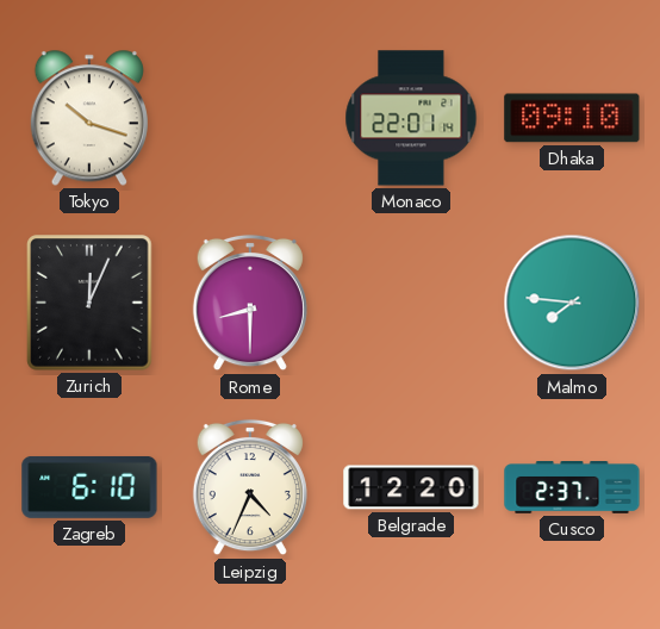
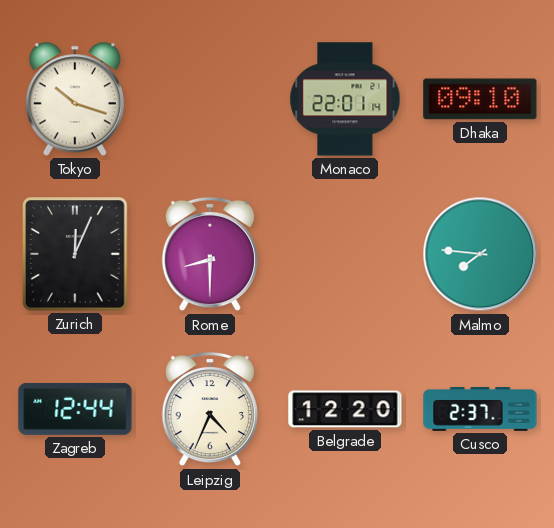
Zagreb: 6:10 -> 12:44
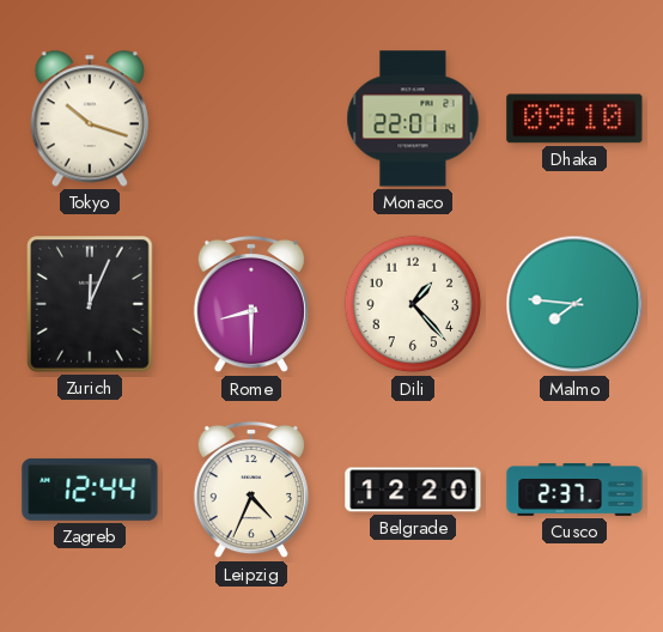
Dili: none -> 1:23
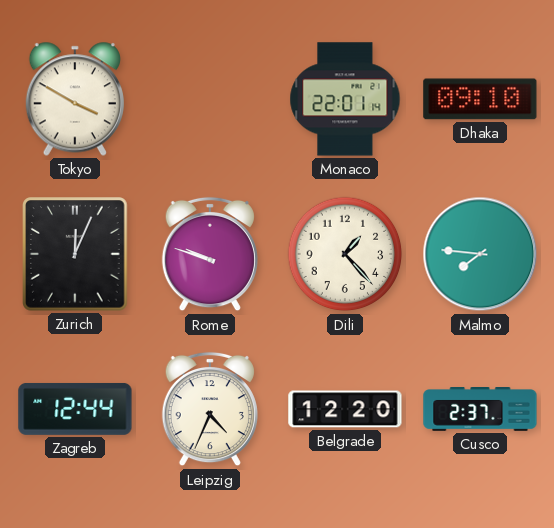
Tokyo: 10:18 -> 3:50
Rome: 8:30 -> 9:48
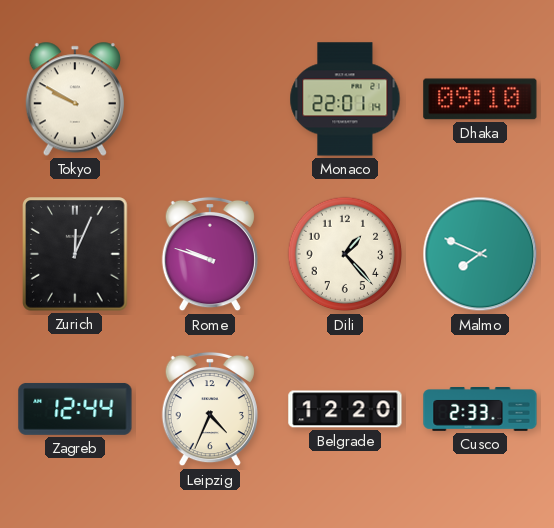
Tokyo: 3:50 -> 9:50
Malmo: 7:46 -> 7:49
Cusco: 2:37 -> 2:33
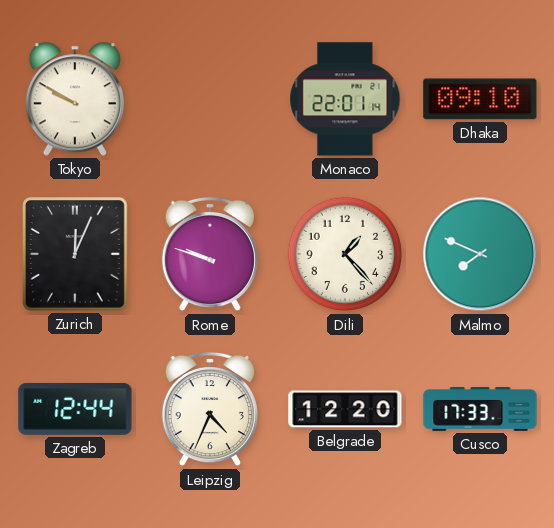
Cusco: 2:33 -> 17:33
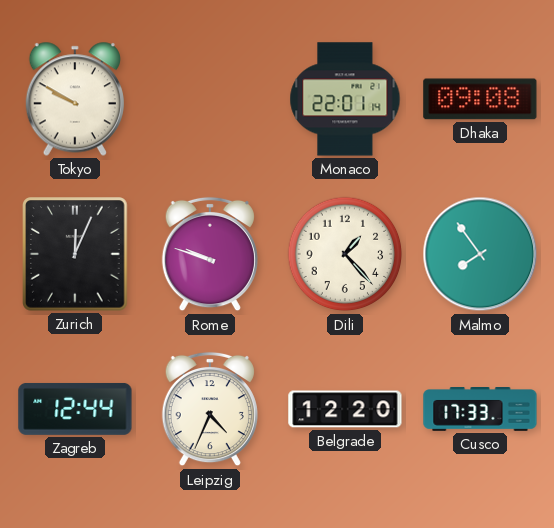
Dhaka: 09:10 -> 09:08
Malmo: 7:49 -> 7:54
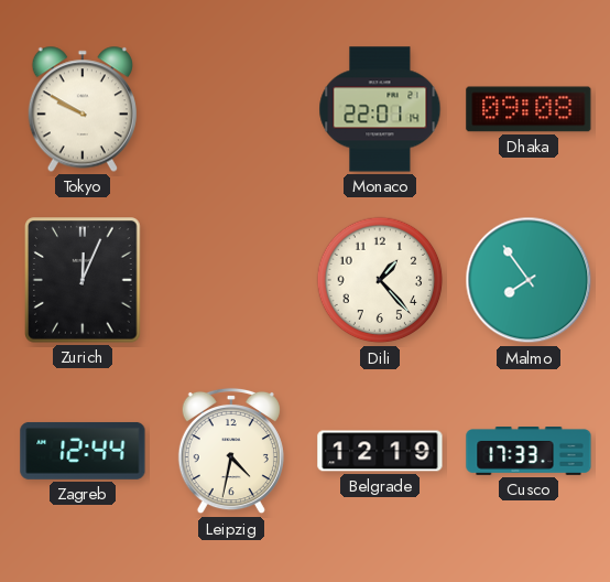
Rome: 9:48 -> none
Leipzig: 4:34 -> 4:32
Belgrade: 12:20 -> 12:19
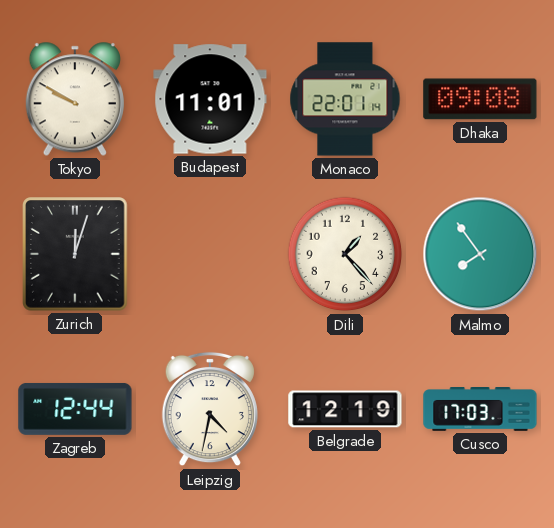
Budapest: none -> 11:01
Zurich: 12:04 -> 12:03
Cusco: 17:33 -> 17:03
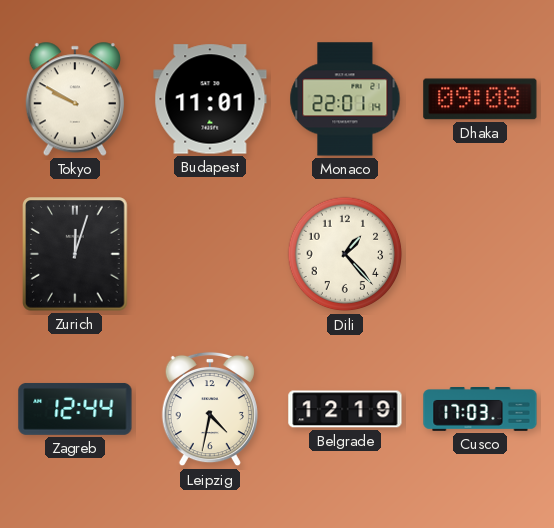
Malmo: 7:54 -> none
